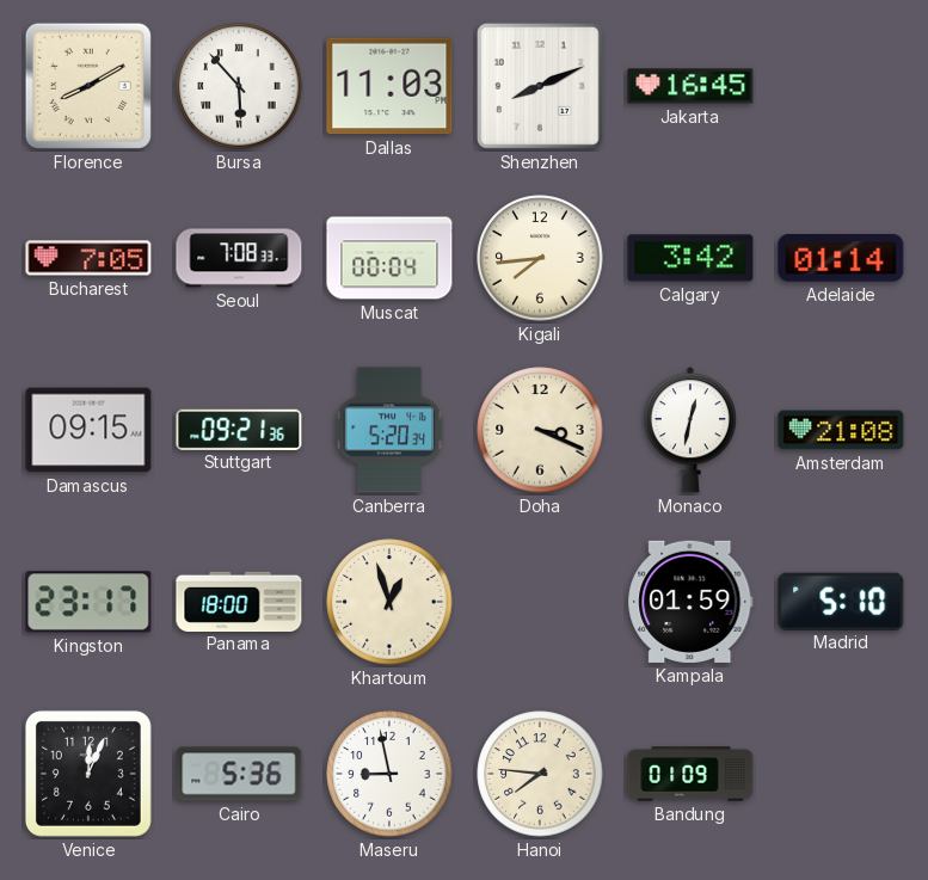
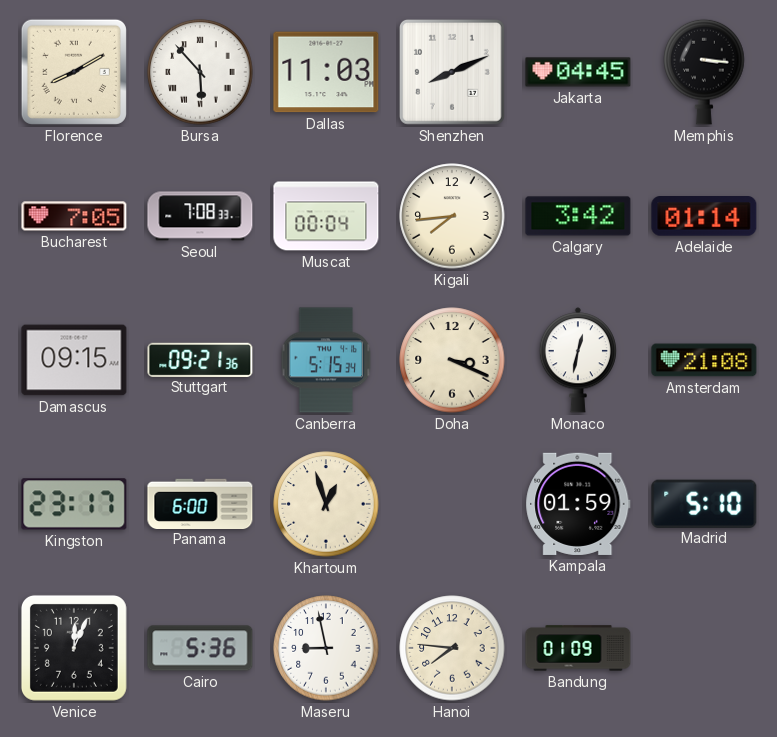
Jakarta: 16:45 -> 04:45
Memphis: none -> 3:16
Canberra: 5:20 -> 5:15
Panama: 18:00 -> 6:00
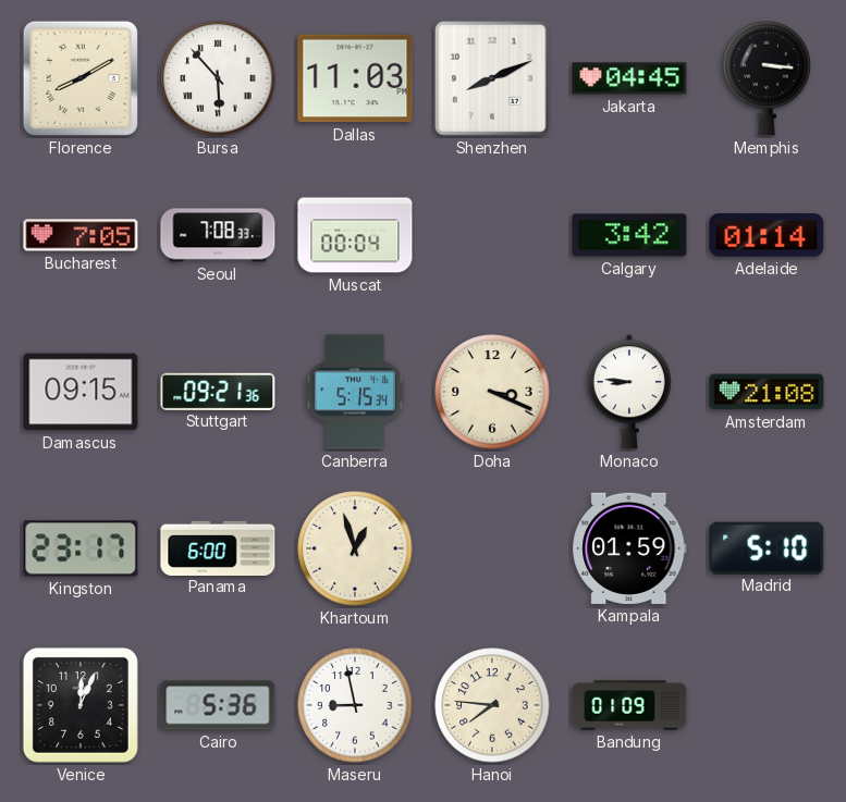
Kigali: 7:44 -> none
Monaco: 12:32 -> 8:46
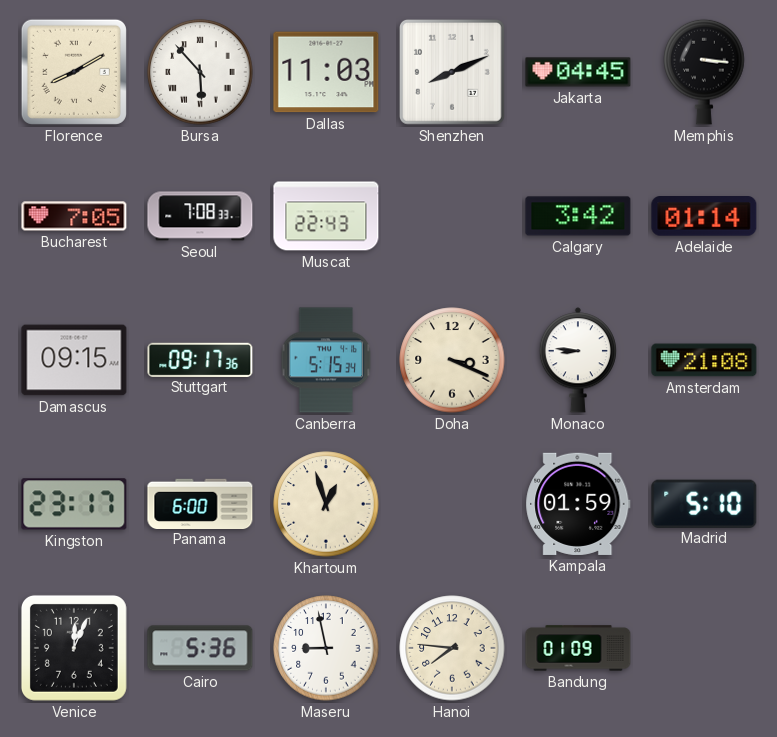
Muscat: 00:04 -> 22:43
Stuttgart: 09:21 -> 09:17
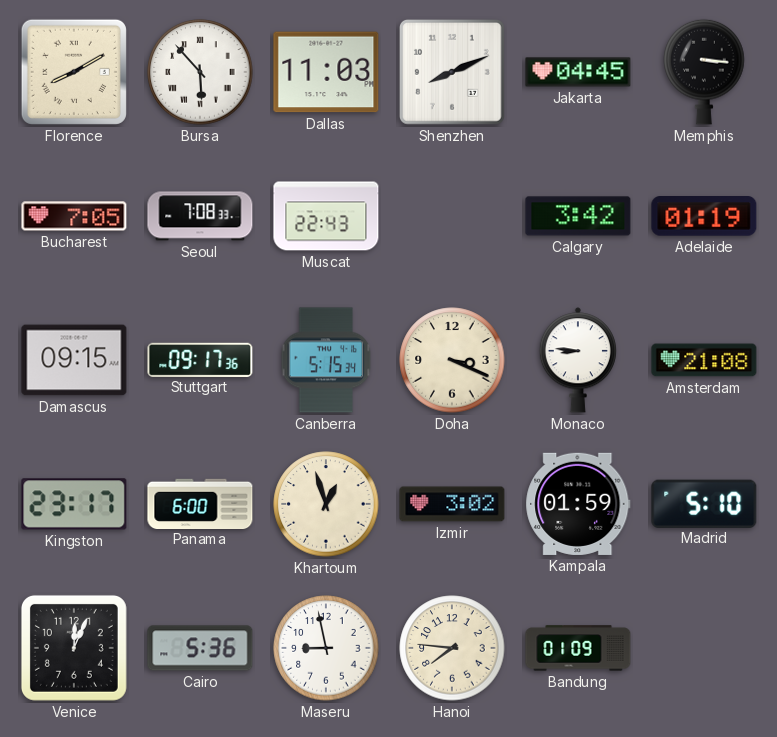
Adelaide: 01:14 -> 01:19
Izmir: none -> 3:02
